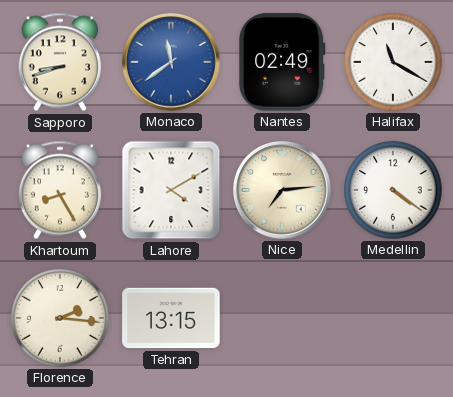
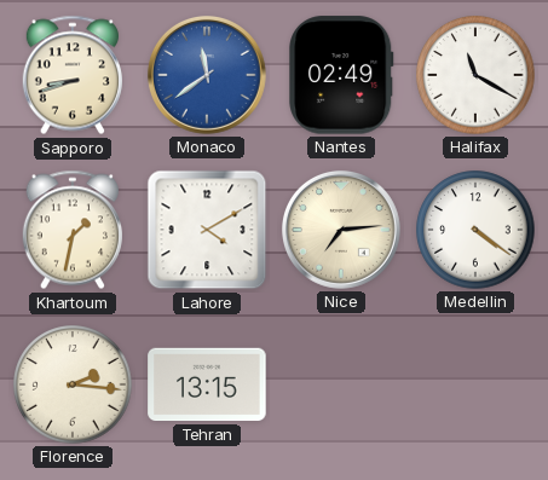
Khartoum: 8:25 -> 1:32
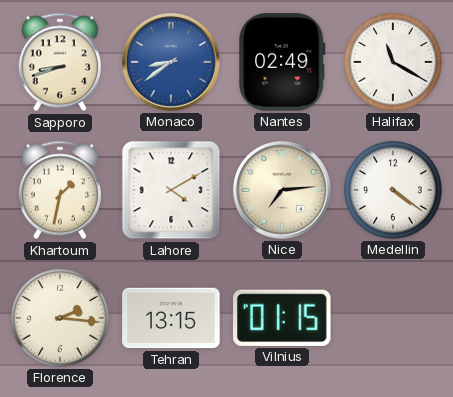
Monaco: 11:39 -> 8:39
Vilnius: none -> 01:15
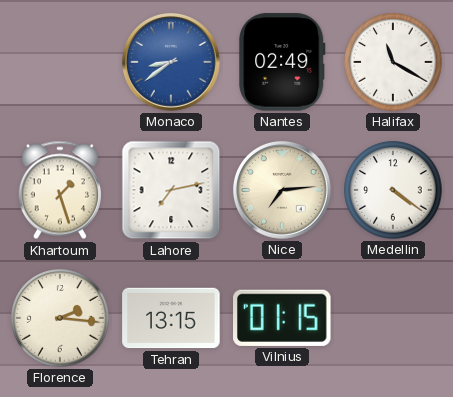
Sapporo: 8:42 -> none
Khartoum: 1:32 -> 1:27
Lahore: 4:10 -> 7:13
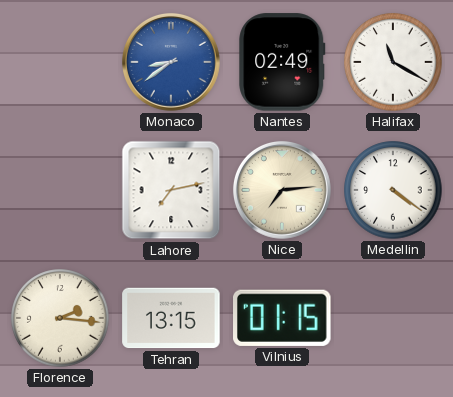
Khartoum: 1:27 -> none
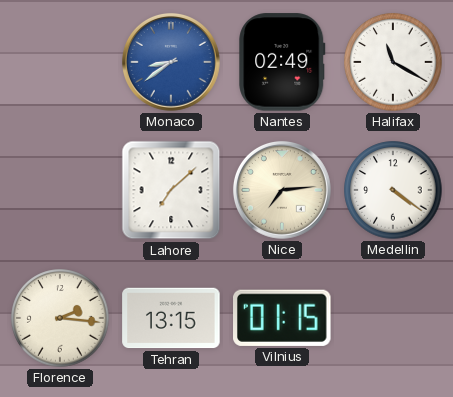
Lahore: 7:13 -> 7:08
